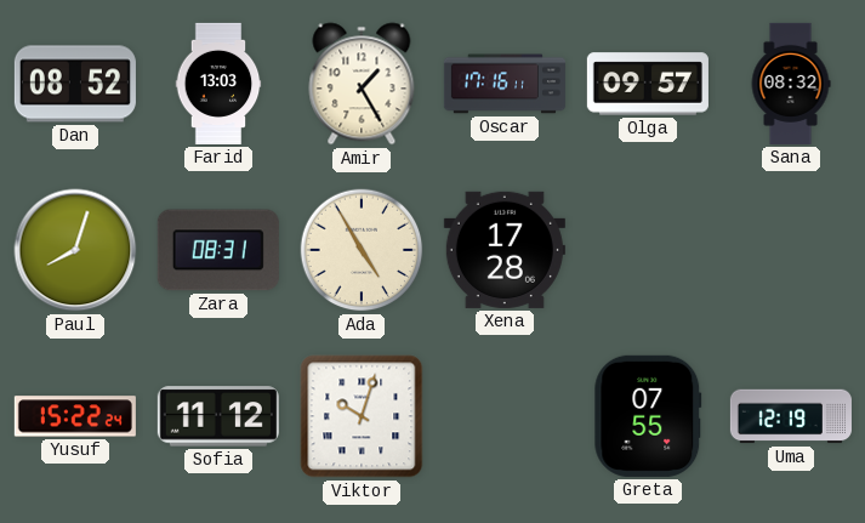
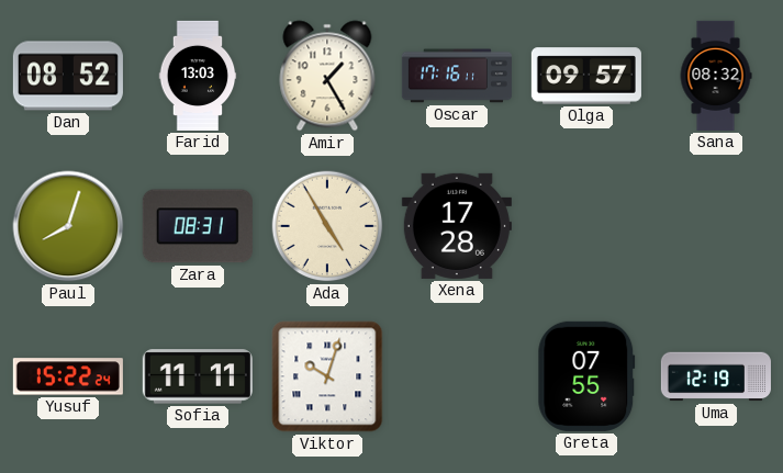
Sofia: 11:12 -> 11:11
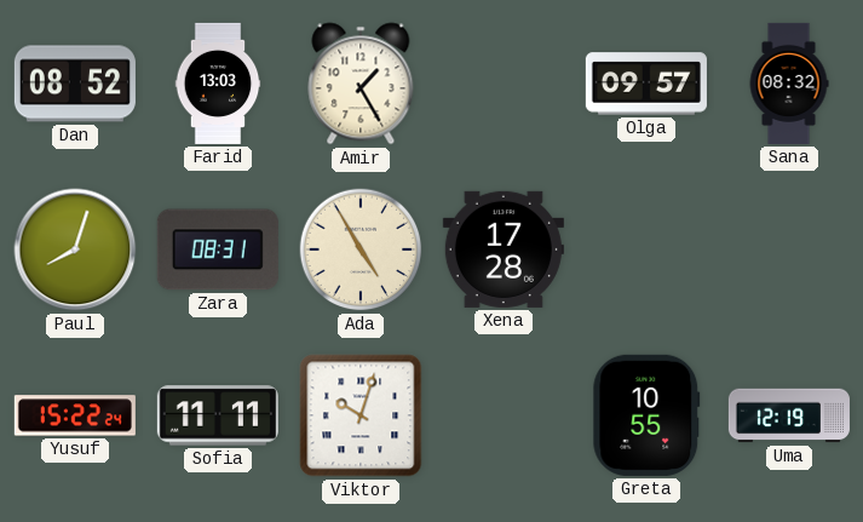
Oscar: 17:16 -> none
Greta: 07:55 -> 10:55
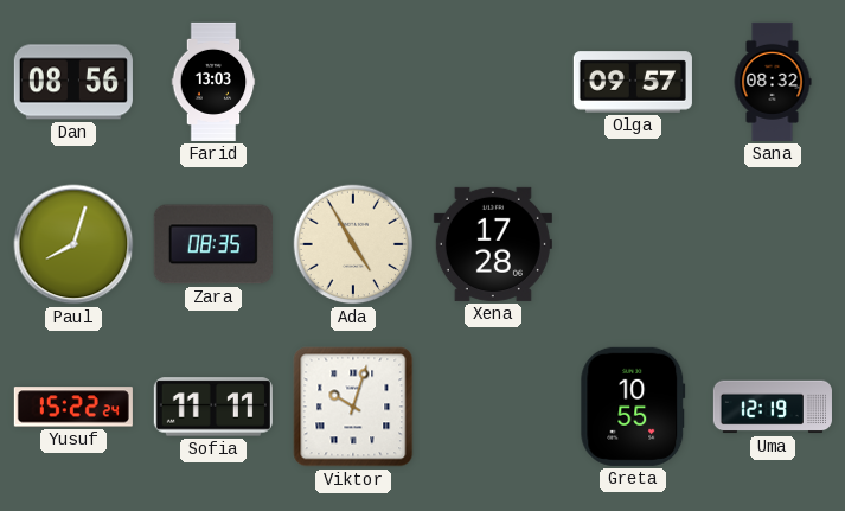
Dan: 08:52 -> 08:56
Amir: 1:25 -> none
Zara: 08:31 -> 08:35
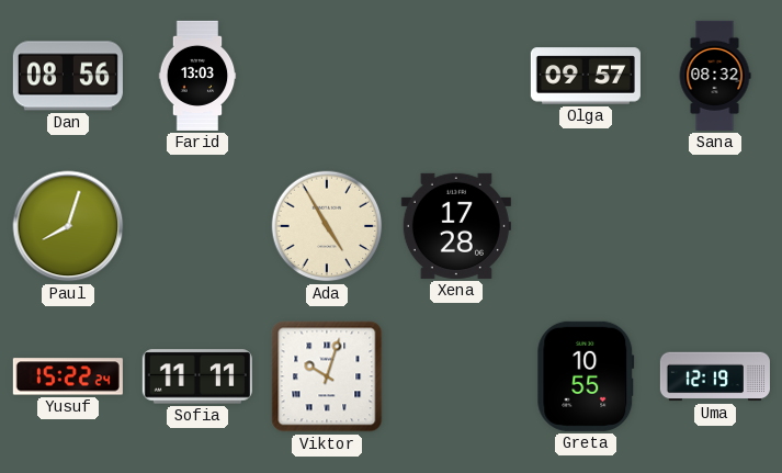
Zara: 08:35 -> none
